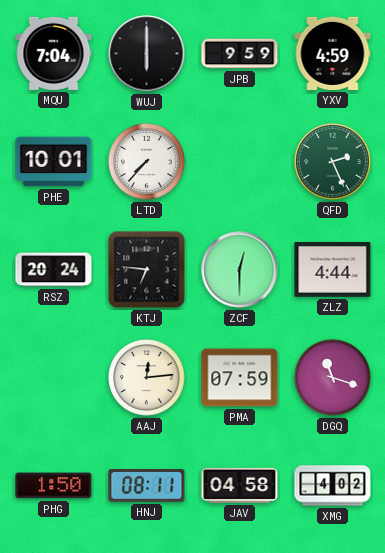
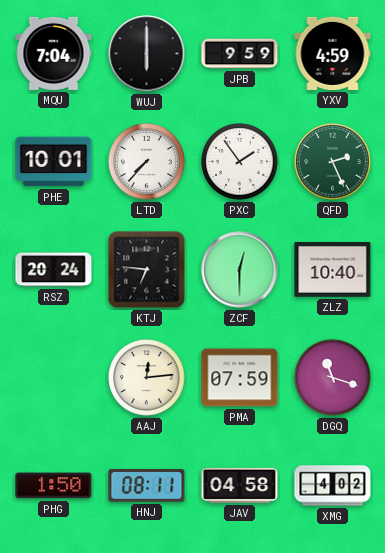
PXC: none -> 1:54
ZLZ: 4:44 -> 10:40
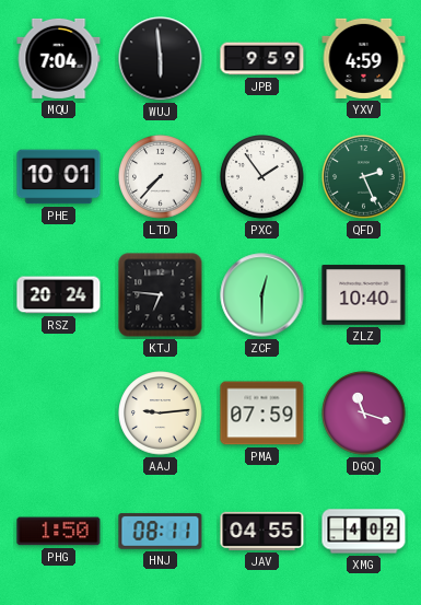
WUJ: 6:00 -> 5:59
AAJ: 12:14 -> 9:14
JAV: 04:58 -> 04:55
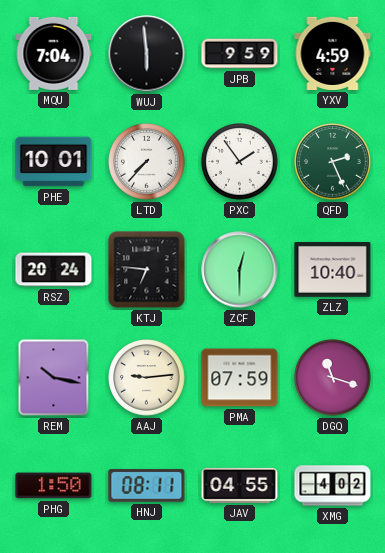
REM: none -> 10:17
